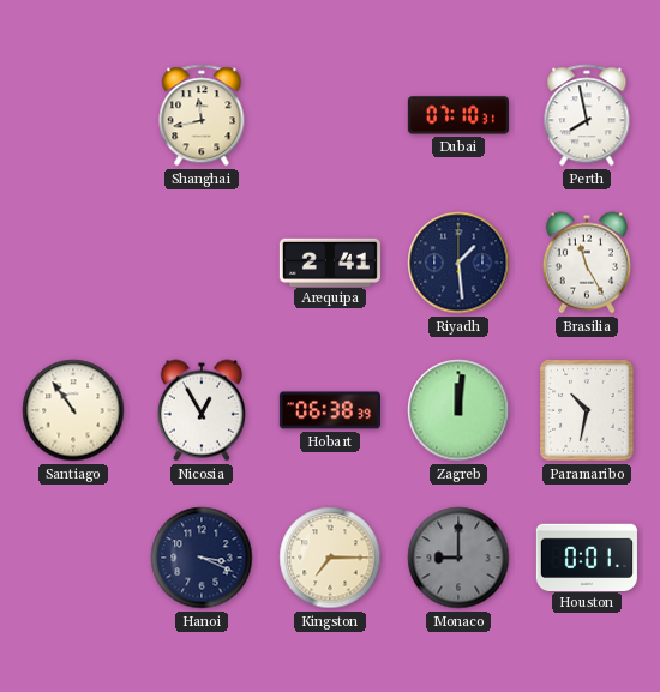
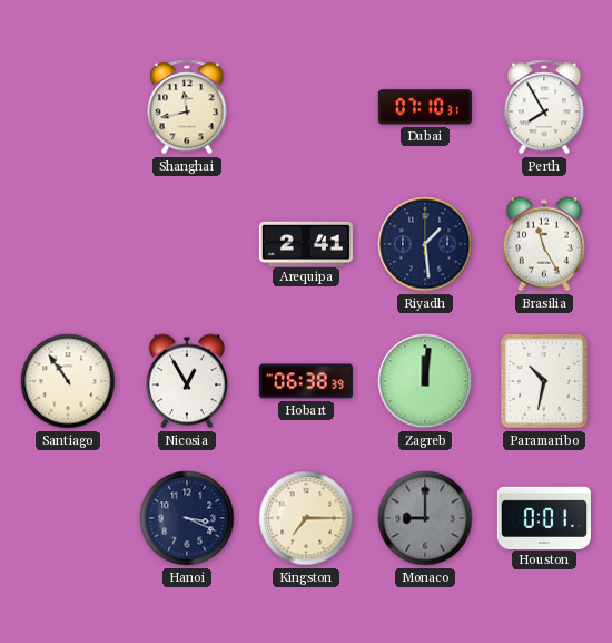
Perth: 7:58 -> 7:55
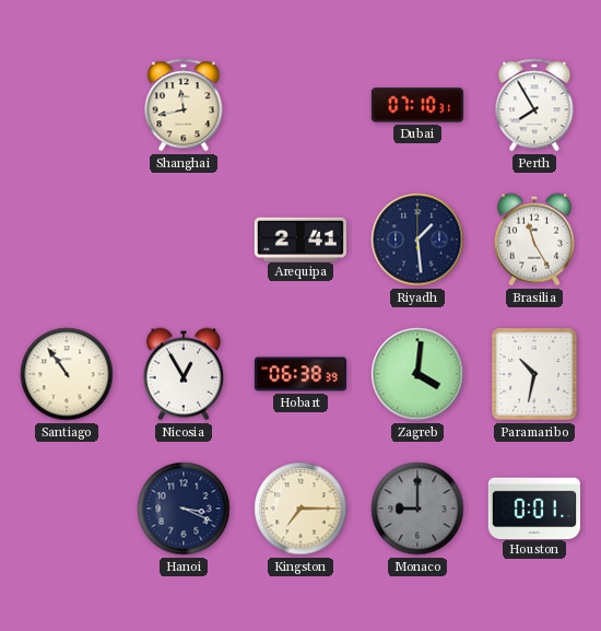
Zagreb: 12:01 -> 4:01
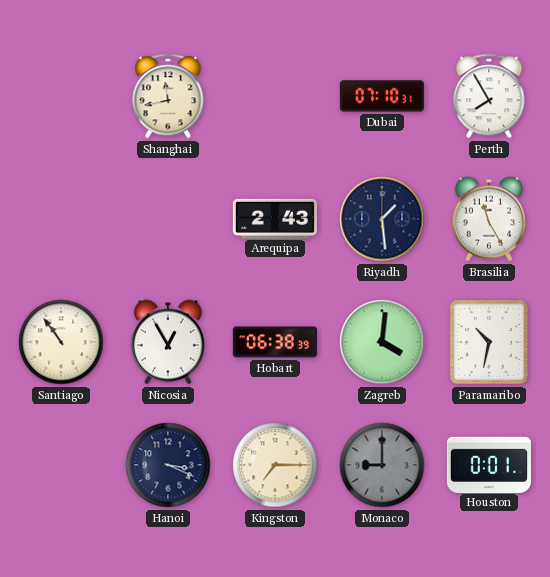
Arequipa: 2:41 -> 2:43
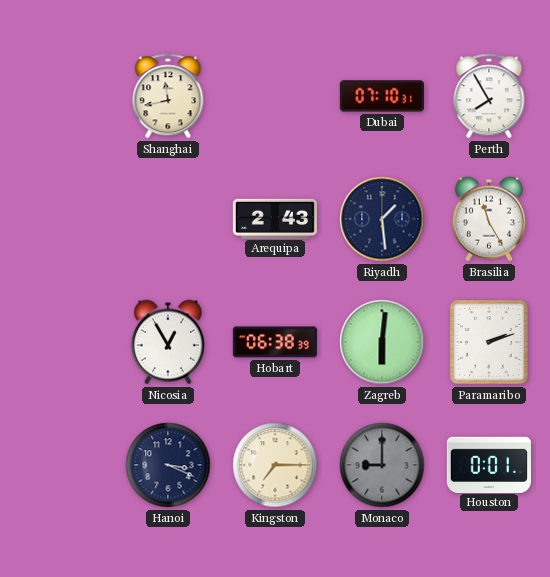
Santiago: 10:54 -> none
Zagreb: 4:01 -> 6:01
Paramaribo: 10:32 -> 2:12
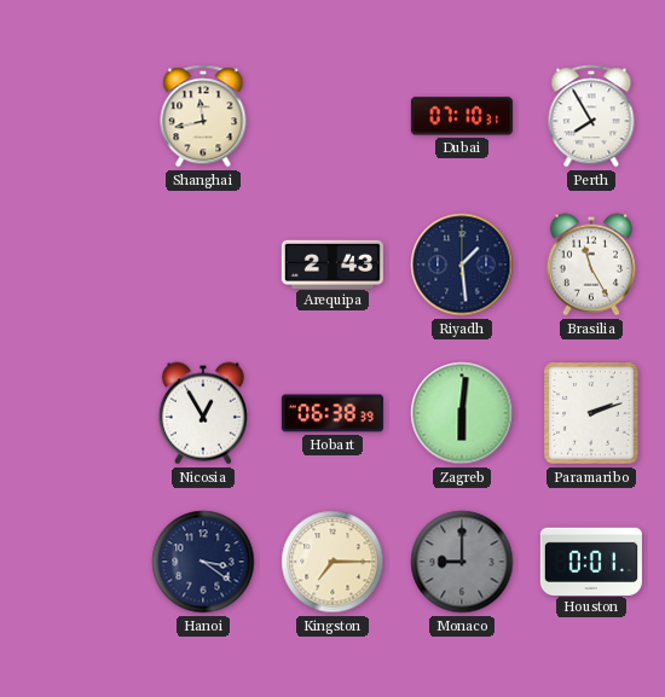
Hanoi: 3:19 -> 3:21
